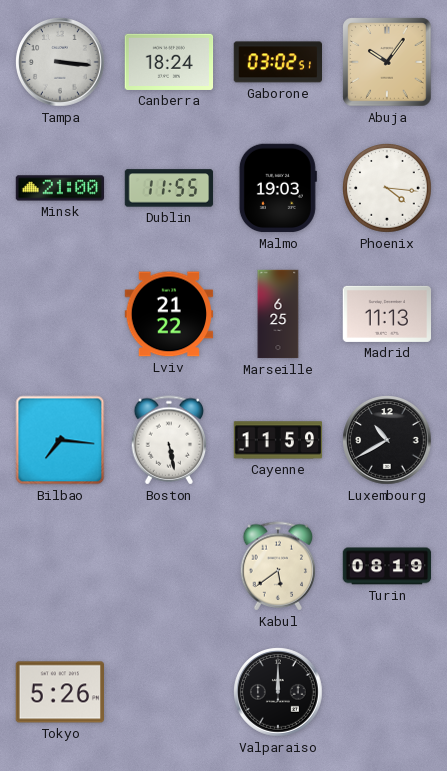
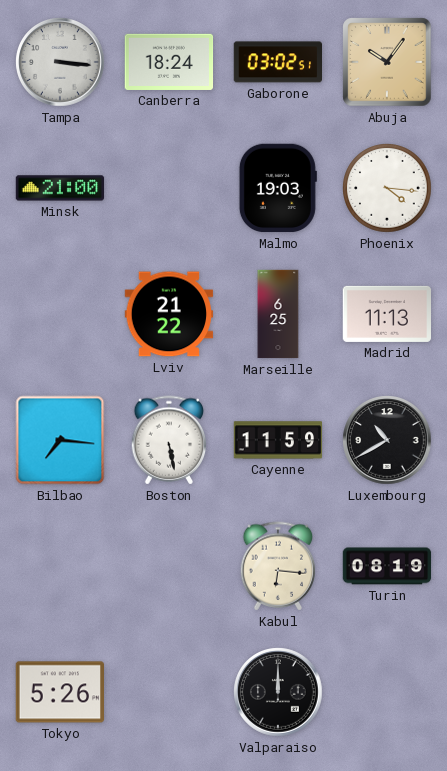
Dublin: 11:55 -> none
Kabul: 5:39 -> 6:16
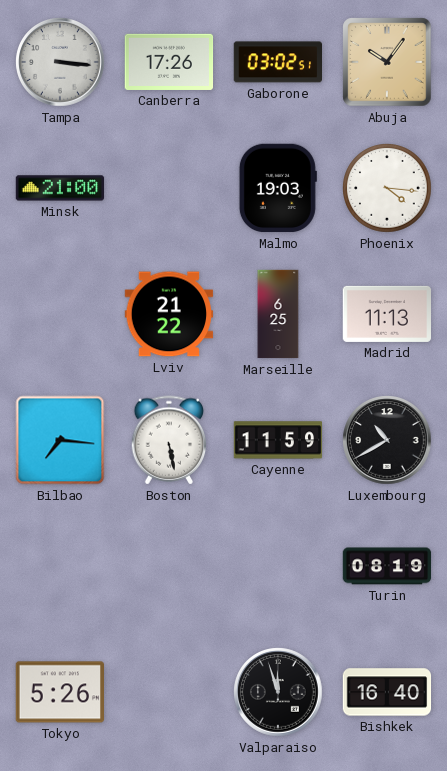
Canberra: 18:24 -> 17:26
Kabul: 6:16 -> none
Valparaiso: 12:00 -> 11:57
Bishkek: none -> 16:40
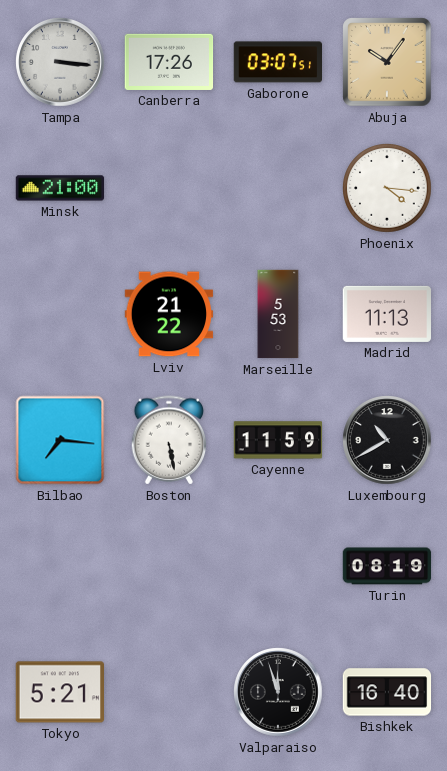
Gaborone: 03:02 -> 03:07
Malmo: 19:03 -> none
Marseille: 6:25 -> 5:53
Tokyo: 5:26 -> 5:21
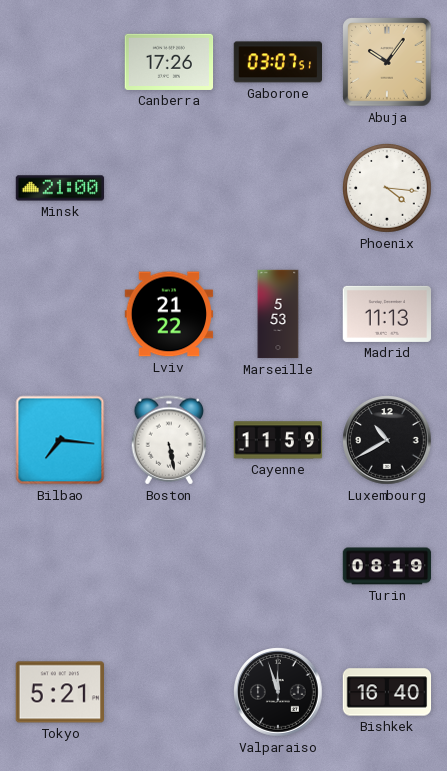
Tampa: 3:16 -> none
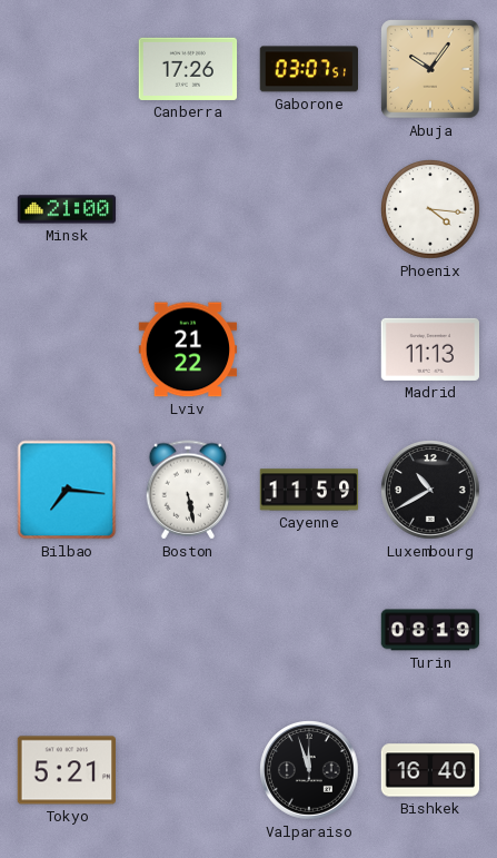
Marseille: 5:53 -> none
